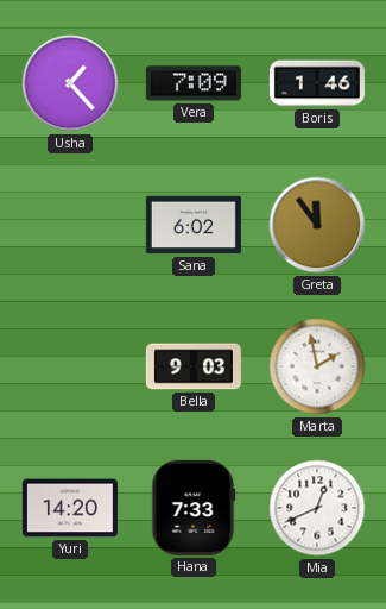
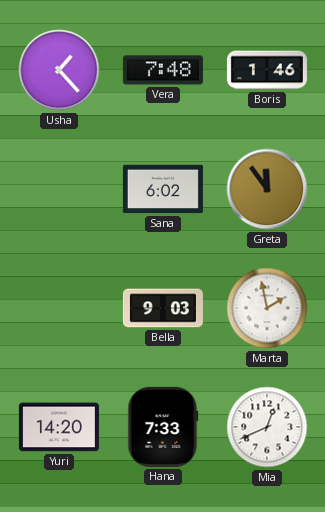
Vera: 7:09 -> 7:48
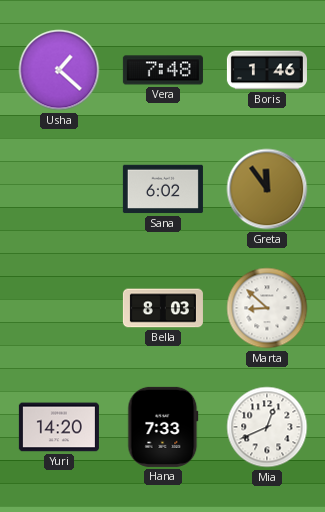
Usha: 1:23 -> 1:22
Bella: 9:03 -> 8:03
Marta: 1:58 -> 8:52
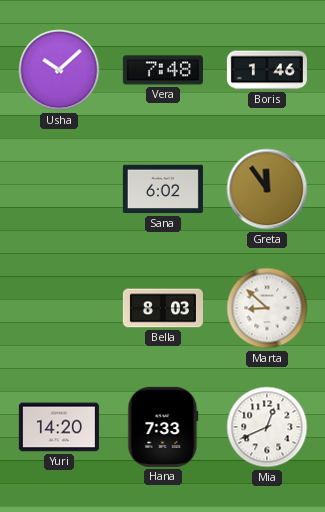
Usha: 1:22 -> 10:08
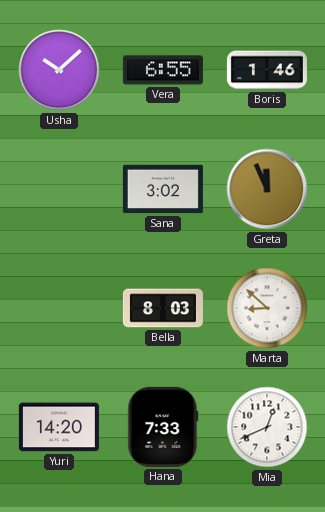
Vera: 7:48 -> 6:55
Sana: 6:02 -> 3:02
Greta: 11:54 -> 11:56
